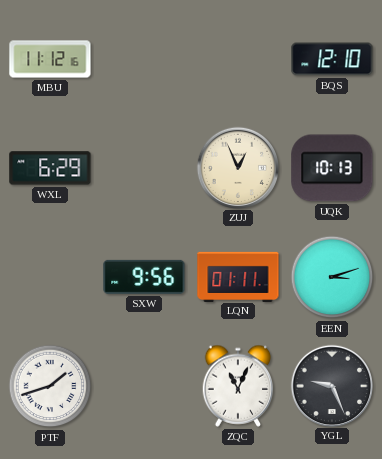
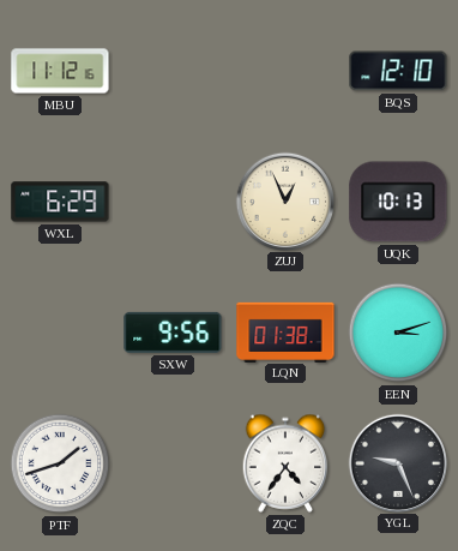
LQN: 01:11 -> 01:38
ZQC: 11:04 -> 4:36
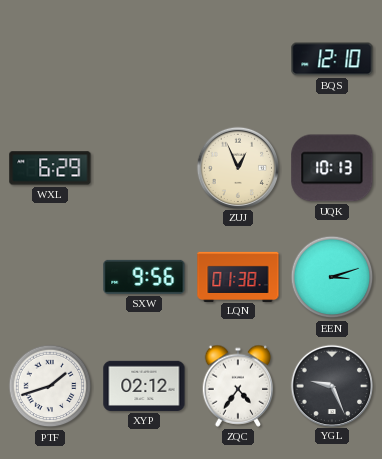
MBU: 11:12 -> none
XYP: none -> 02:12
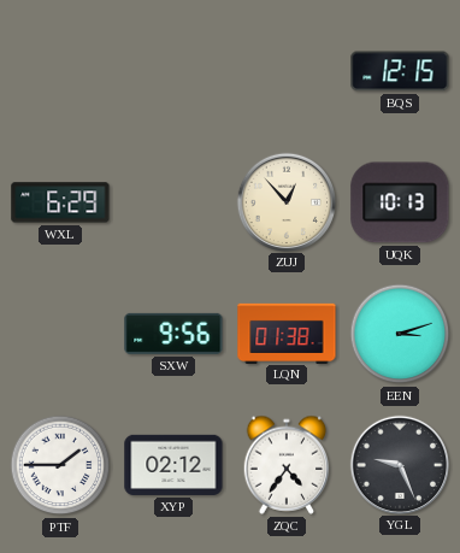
BQS: 12:10 -> 12:15
ZUJ: 12:56 -> 12:53
PTF: 1:42 -> 1:45
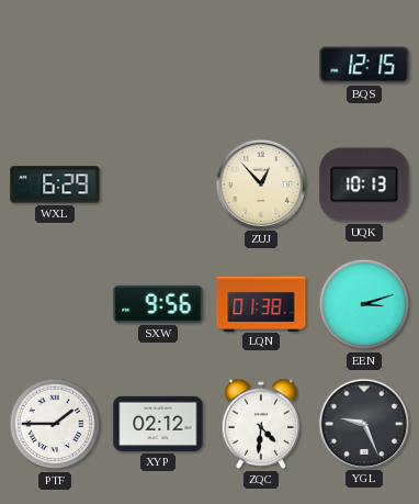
ZQC: 4:36 -> 4:31
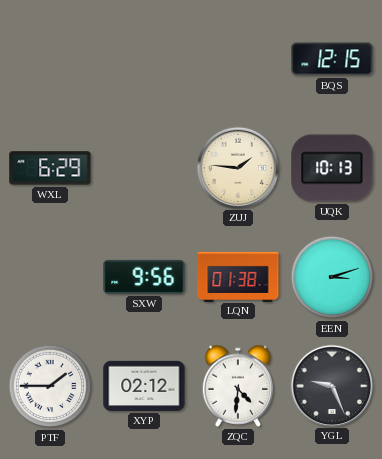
ZUJ: 12:53 -> 1:46
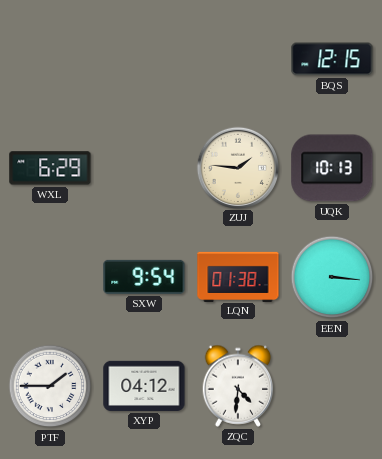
SXW: 9:56 -> 9:54
EEN: 3:12 -> 3:16
XYP: 02:12 -> 04:12
YGL: 9:26 -> none
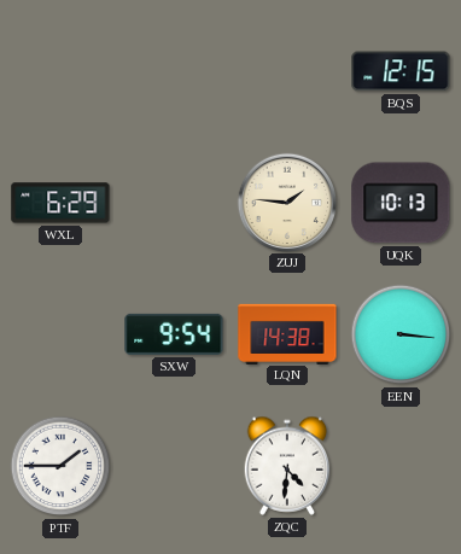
LQN: 01:38 -> 14:38
XYP: 04:12 -> none
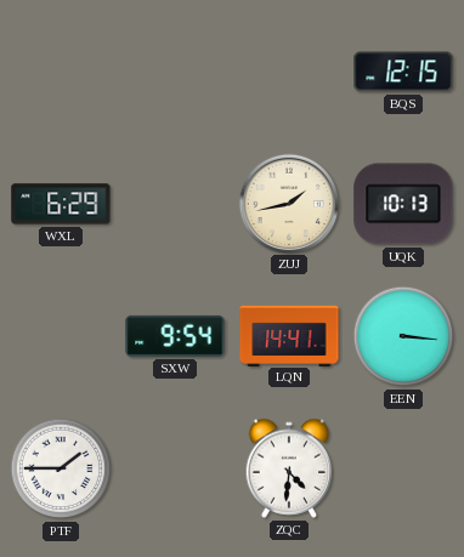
ZUJ: 1:46 -> 1:43
LQN: 14:38 -> 14:41
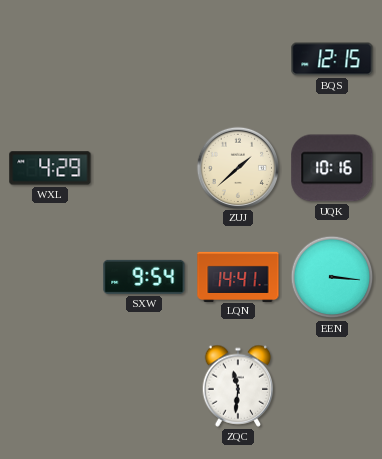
WXL: 6:29 -> 4:29
ZUJ: 1:43 -> 1:38
UQK: 10:13 -> 10:16
PTF: 1:45 -> none
ZQC: 4:31 -> 11:31
